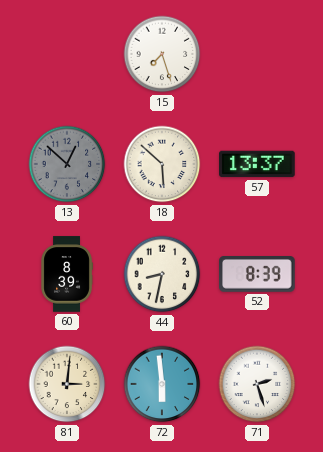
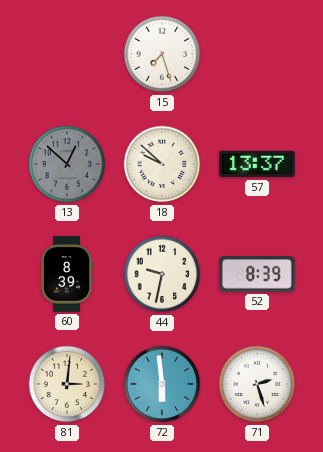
18: 5:52 -> 9:52
44: 8:32 -> 9:32
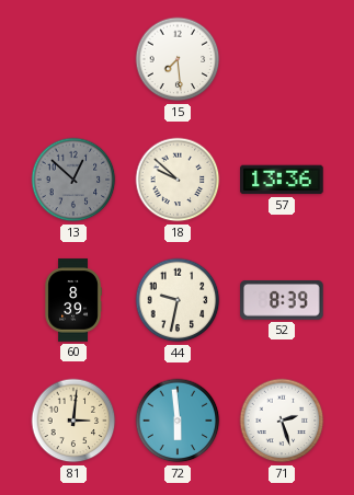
15: 7:27 -> 7:29
57: 13:37 -> 13:36
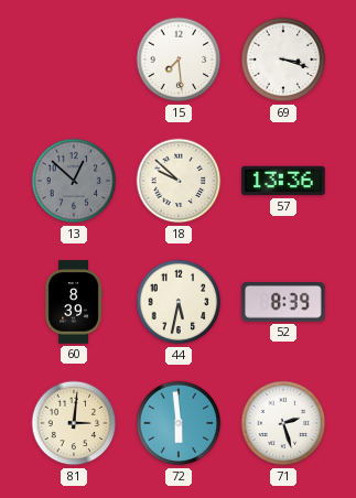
69: none -> 3:18
44: 9:32 -> 5:32
